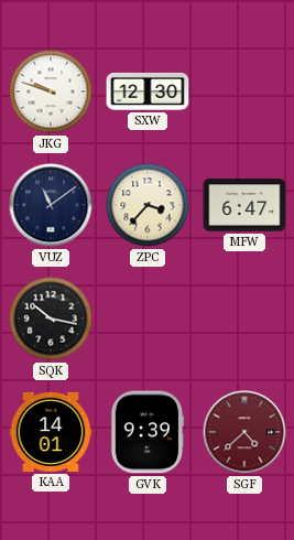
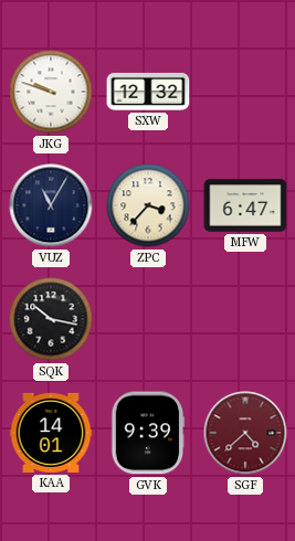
SXW: 12:30 -> 12:32
VUZ: 11:09 -> 11:05
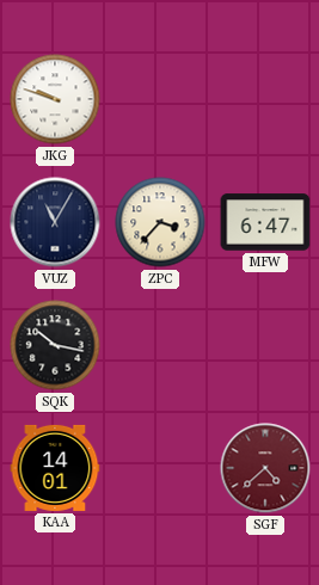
SXW: 12:32 -> none
GVK: 9:39 -> none
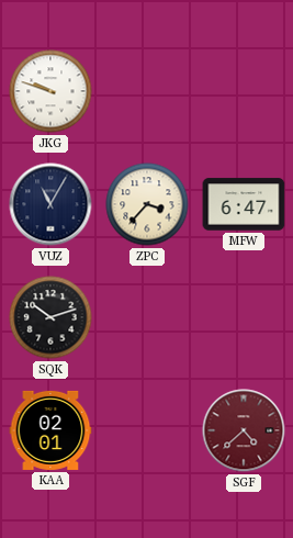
SQK: 10:17 -> 10:12
KAA: 14:01 -> 02:01
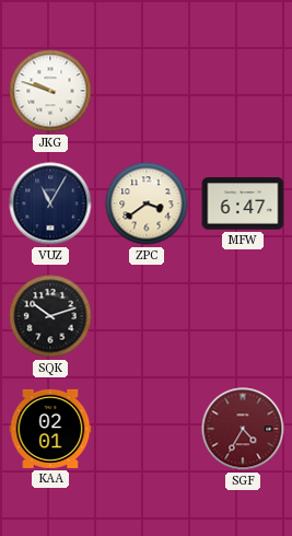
ZPC: 3:37 -> 3:39
SGF: 4:38 -> 4:35
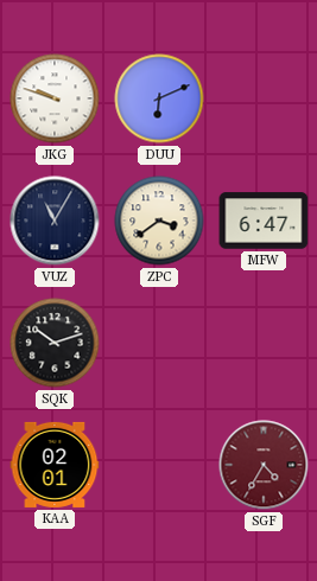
DUU: none -> 6:11
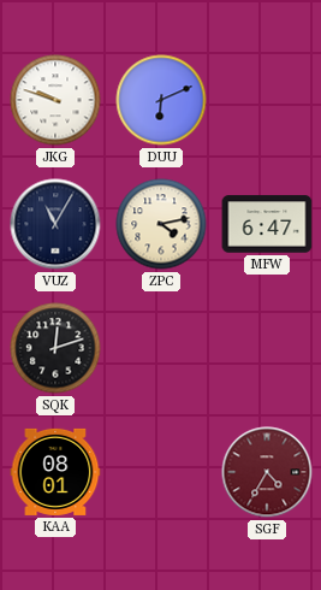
ZPC: 3:39 -> 4:13
SQK: 10:12 -> 12:12
KAA: 02:01 -> 08:01
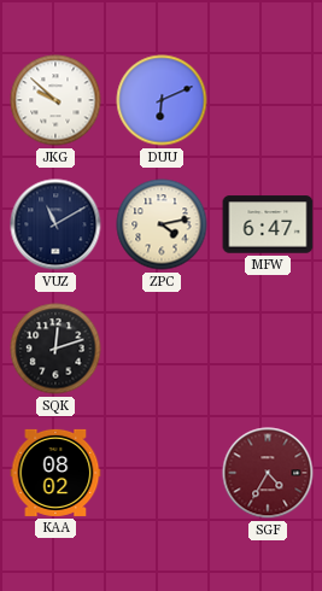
JKG: 9:48 -> 9:52
VUZ: 11:05 -> 11:10
KAA: 08:01 -> 08:02
